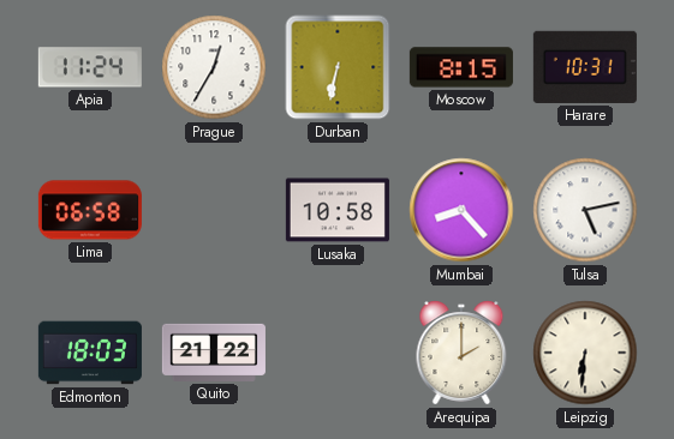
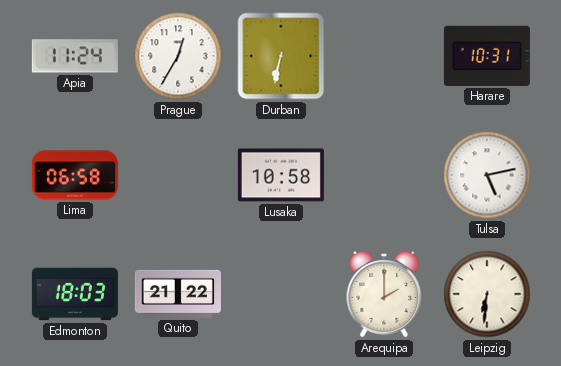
Moscow: 8:15 -> none
Mumbai: 8:23 -> none
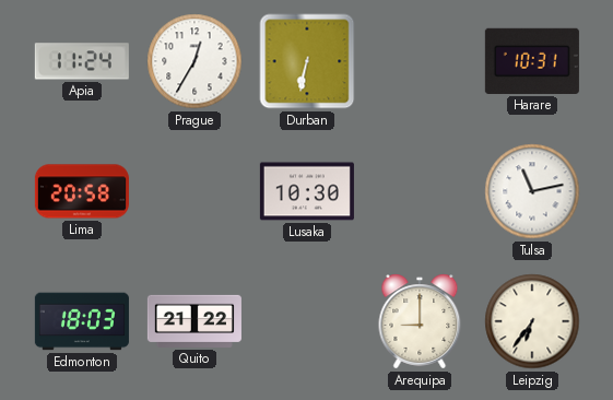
Lima: 06:58 -> 20:58
Lusaka: 10:58 -> 10:30
Tulsa: 5:13 -> 11:13
Arequipa: 2:00 -> 9:00
Leipzig: 6:31 -> 6:36
